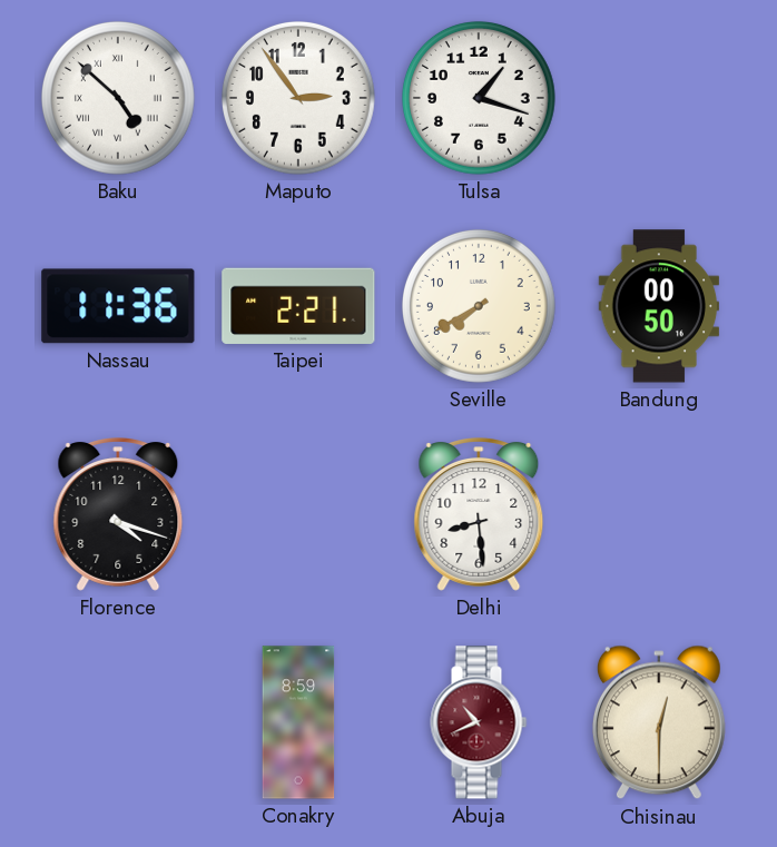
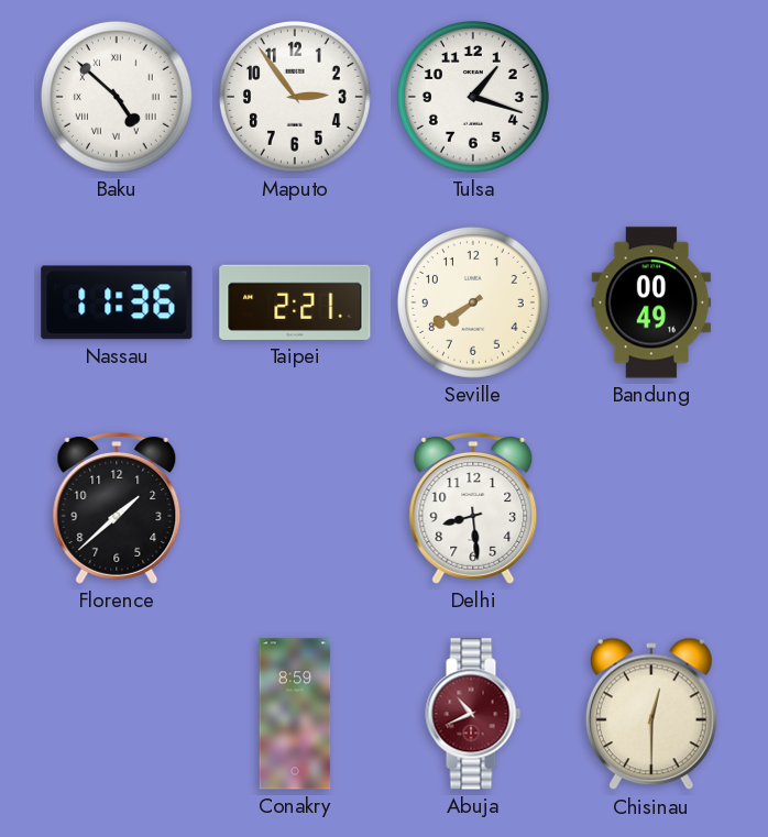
Bandung: 00:50 -> 00:49
Florence: 4:18 -> 1:38
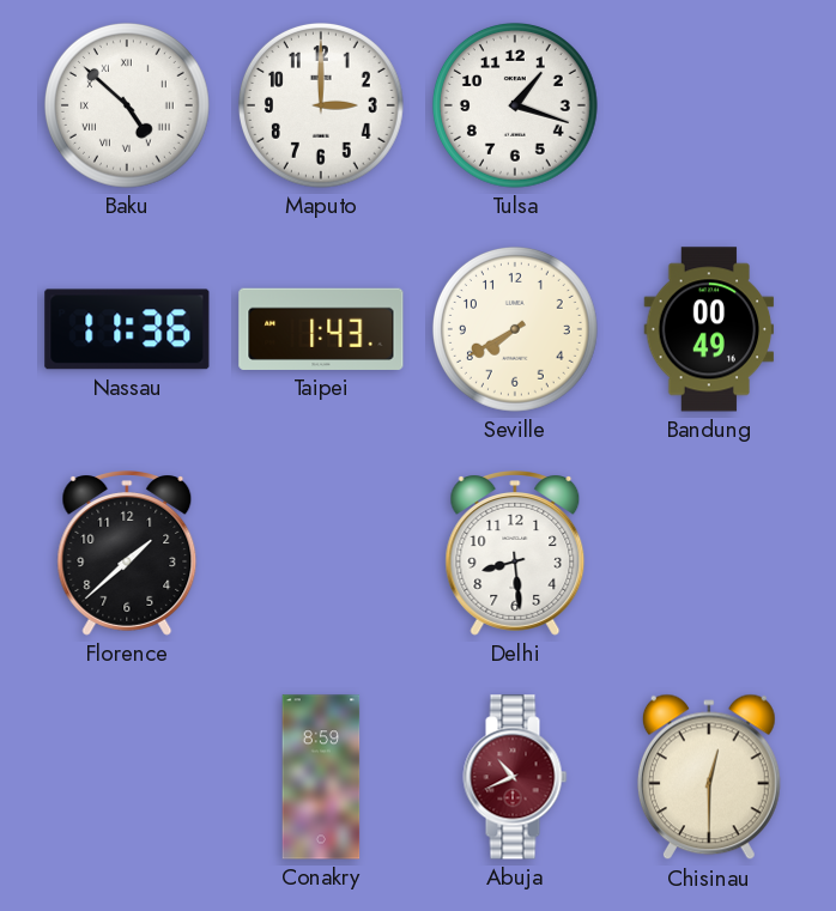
Maputo: 2:54 -> 3:00
Taipei: 2:21 -> 1:43
